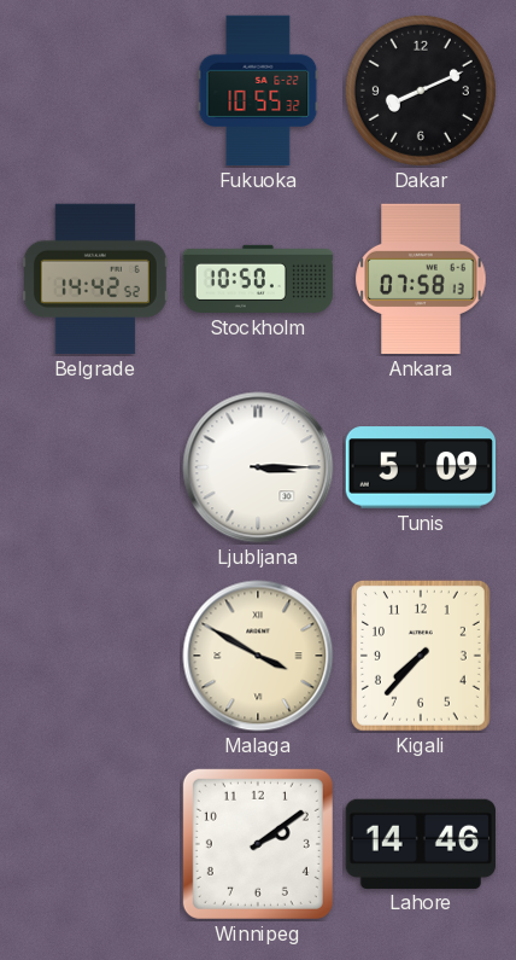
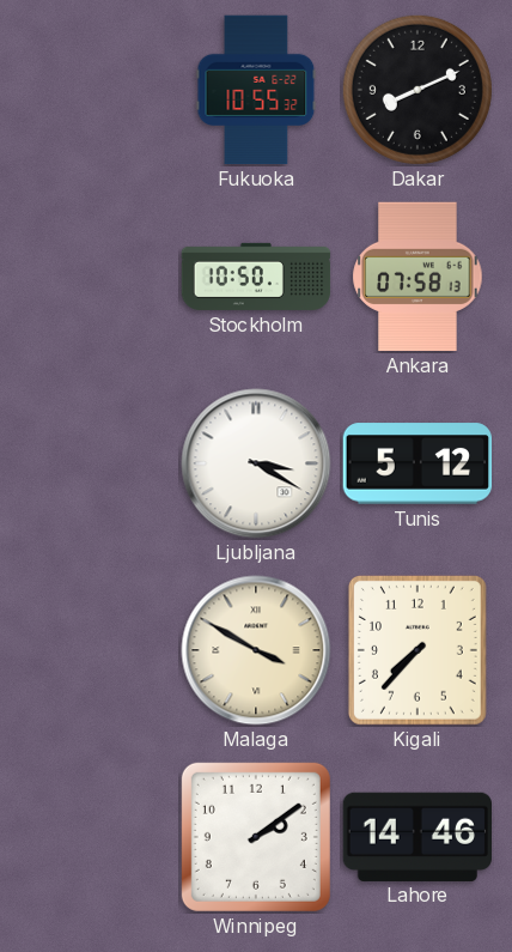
Belgrade: 14:42 -> none
Ljubljana: 3:15 -> 3:20
Tunis: 5:09 -> 5:12
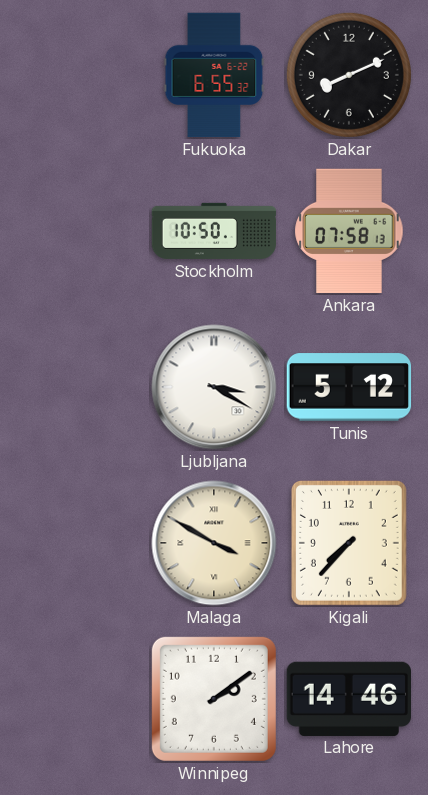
Fukuoka: 10:55 -> 6:55
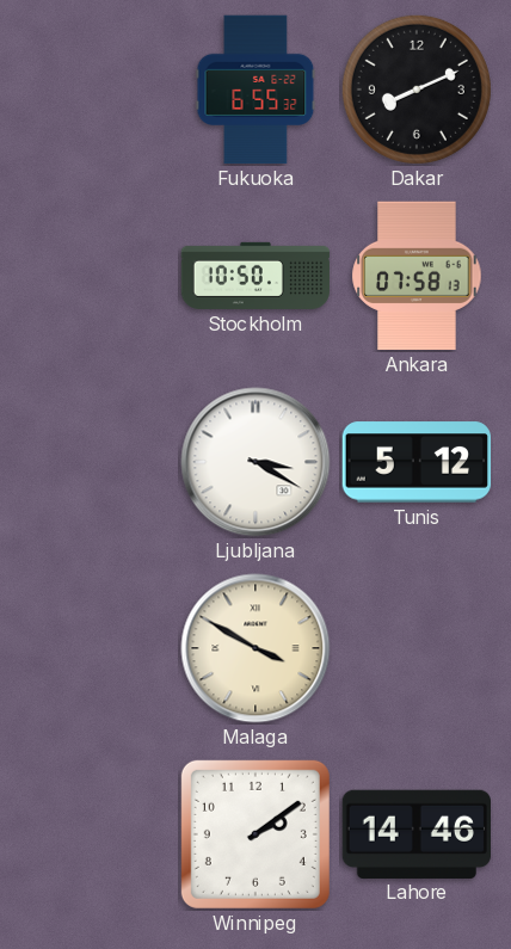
Kigali: 7:37 -> none
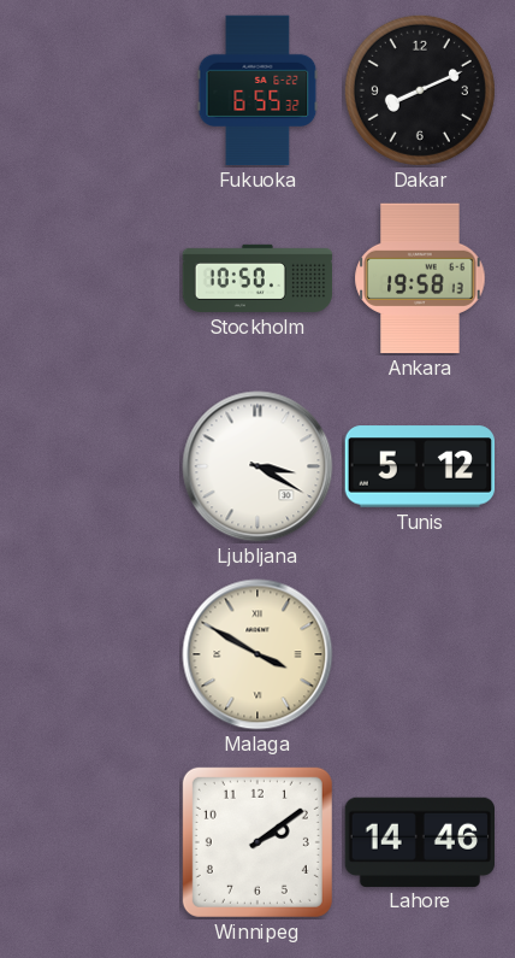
Ankara: 07:58 -> 19:58
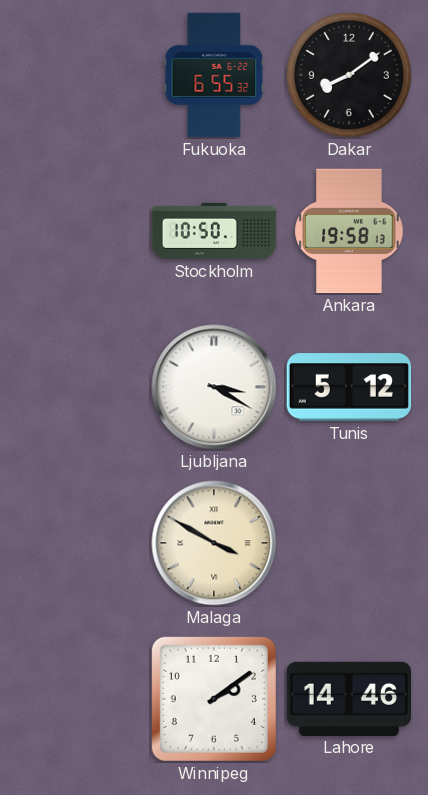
Dakar: 8:11 -> 8:09
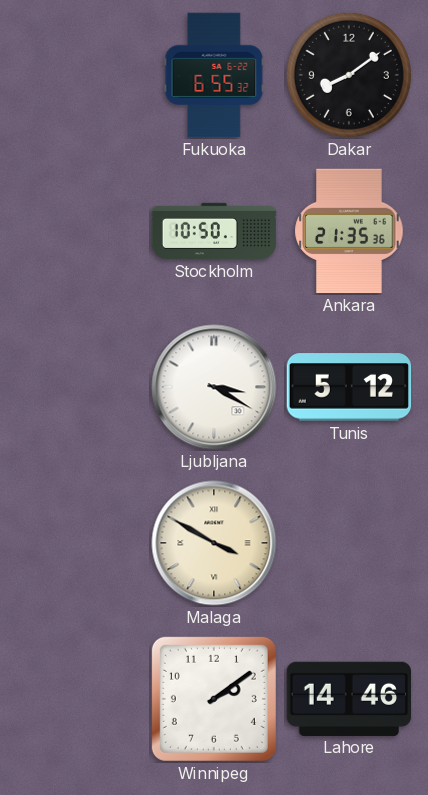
Ankara: 19:58 -> 21:35
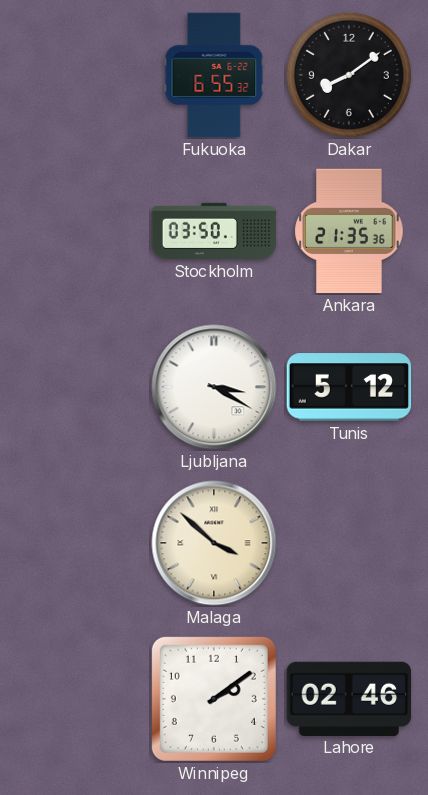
Stockholm: 10:50 -> 03:50
Malaga: 3:50 -> 3:52
Lahore: 14:46 -> 02:46
